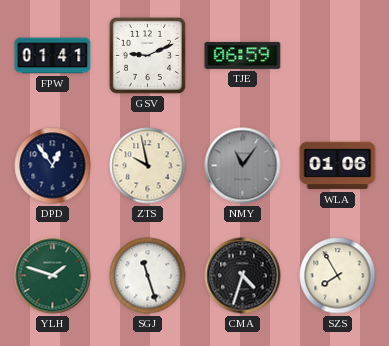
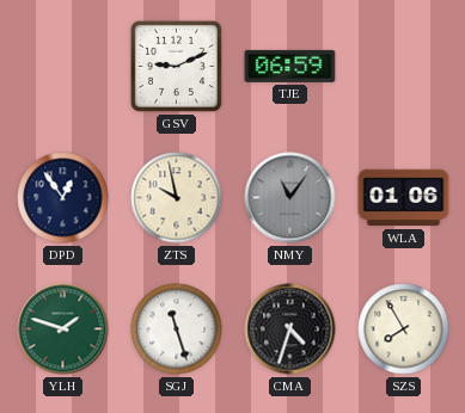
FPW: 01:41 -> none
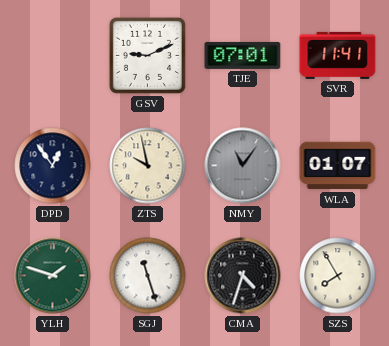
TJE: 06:59 -> 07:01
SVR: none -> 11:41
WLA: 01:06 -> 01:07
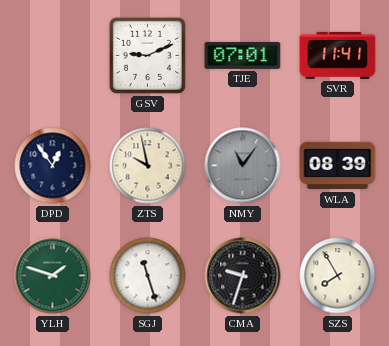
WLA: 01:07 -> 08:39
CMA: 4:33 -> 9:33
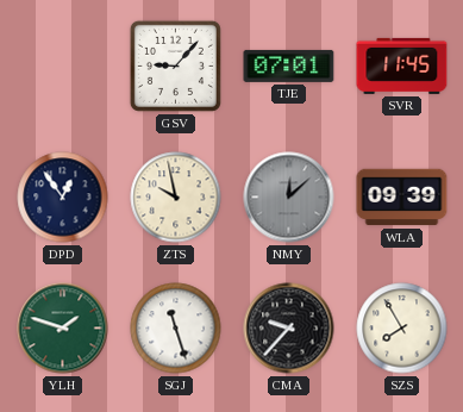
GSV: 9:11 -> 9:07
SVR: 11:41 -> 11:45
NMY: 11:06 -> 12:08
WLA: 08:39 -> 09:39
CMA: 9:33 -> 9:37
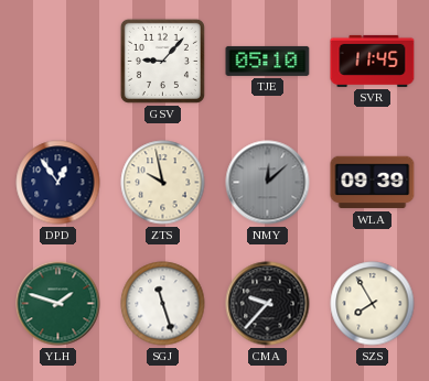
TJE: 07:01 -> 05:10
